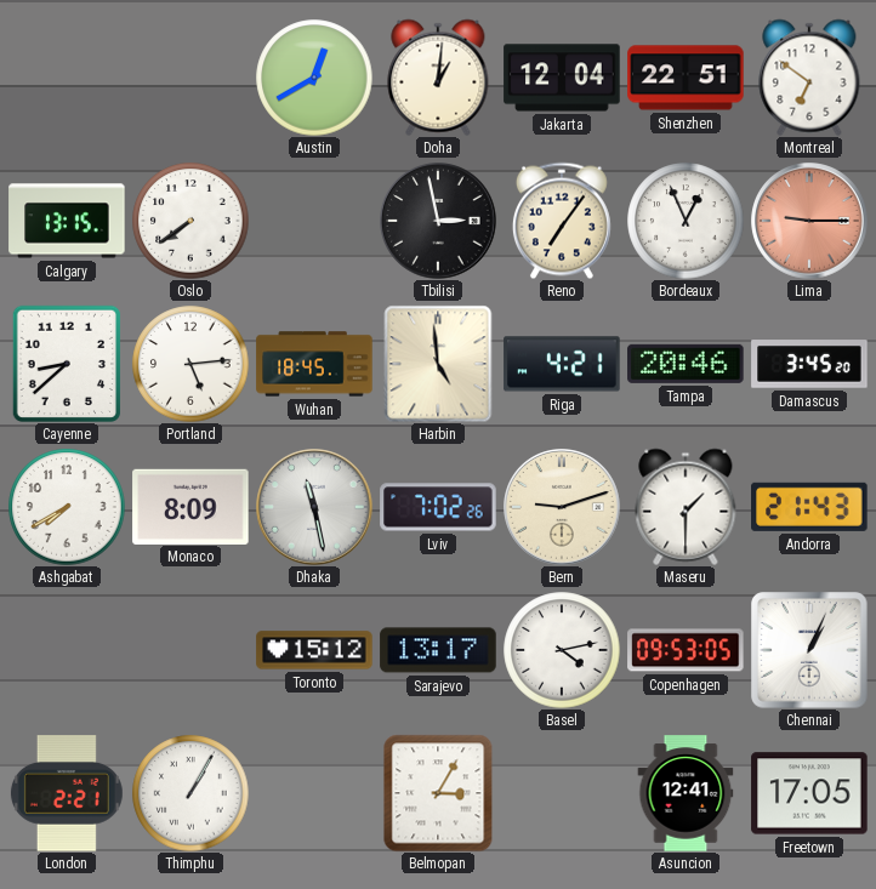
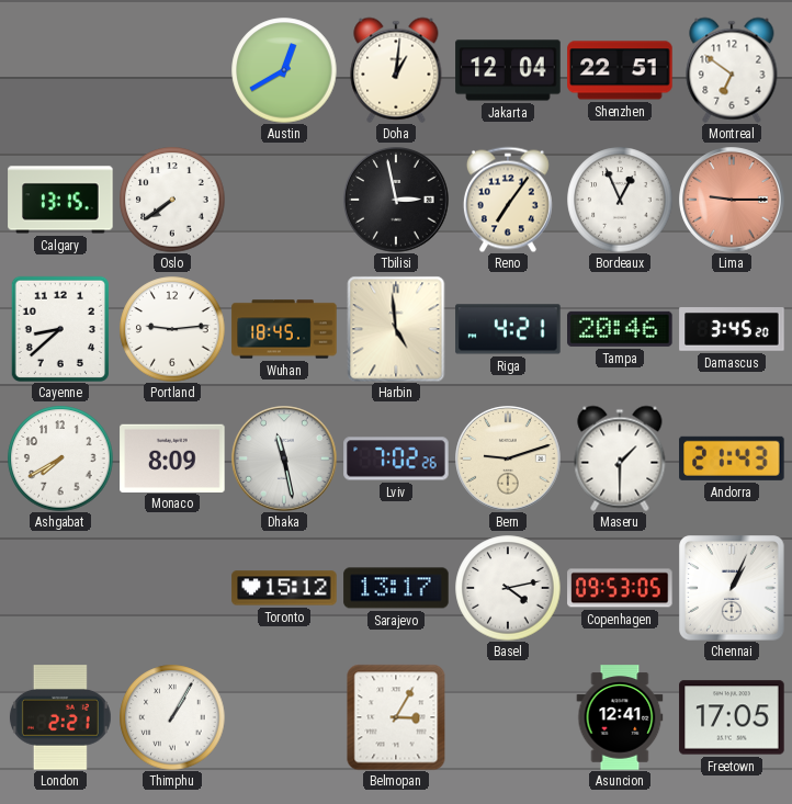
Portland: 5:14 -> 9:14
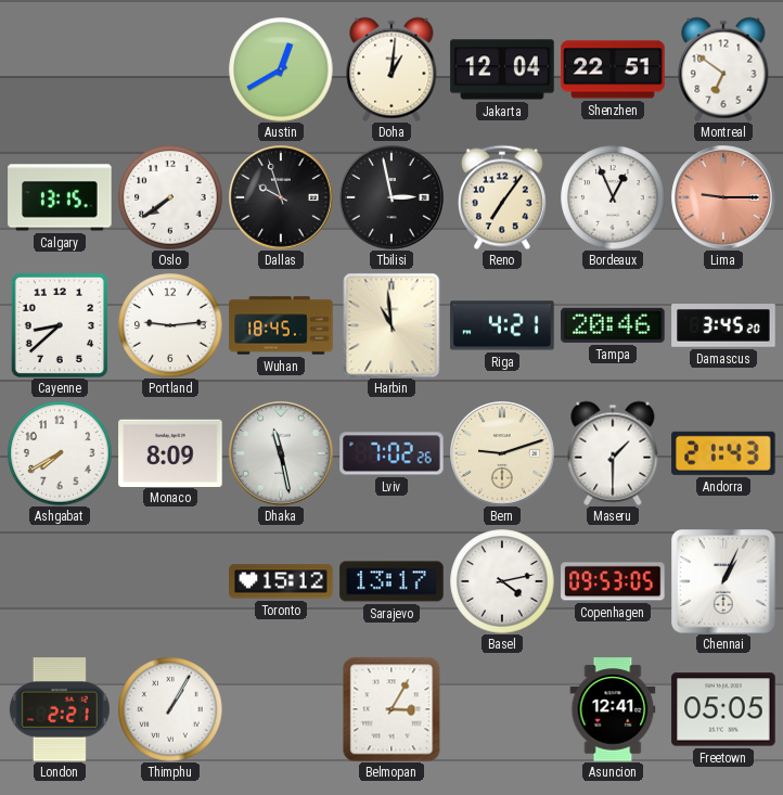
Dallas: none -> 9:57
Harbin: 4:59 -> 10:59
Freetown: 17:05 -> 05:05
